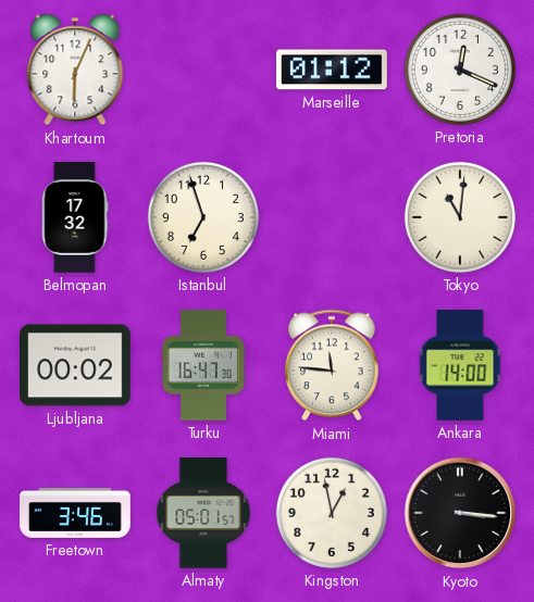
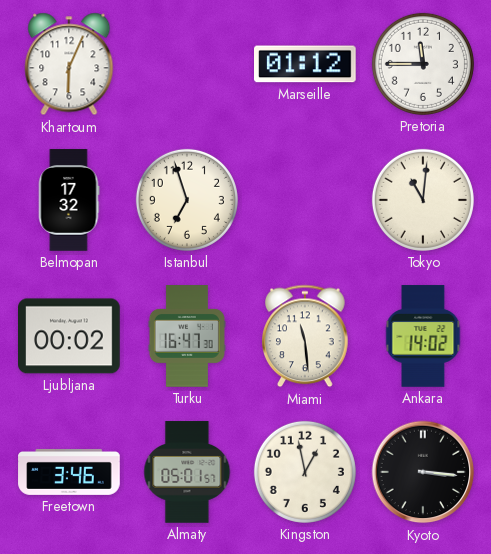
Pretoria: 12:19 -> 11:45
Miami: 11:46 -> 11:29
Ankara: 14:00 -> 14:02
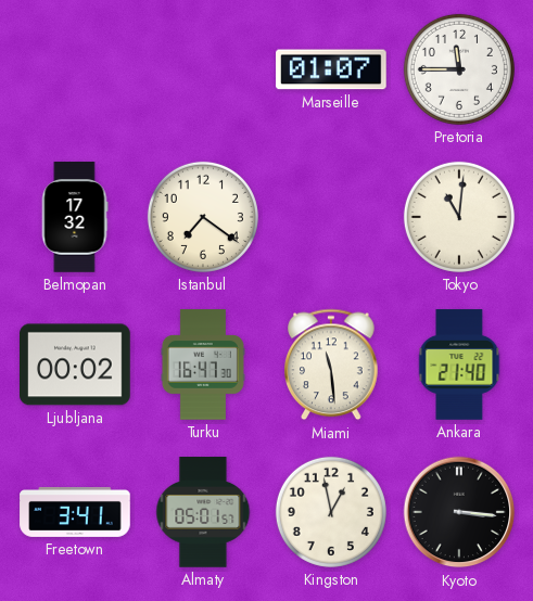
Khartoum: 6:04 -> none
Marseille: 01:12 -> 01:07
Istanbul: 6:57 -> 7:21
Ankara: 14:02 -> 21:40
Freetown: 3:46 -> 3:41
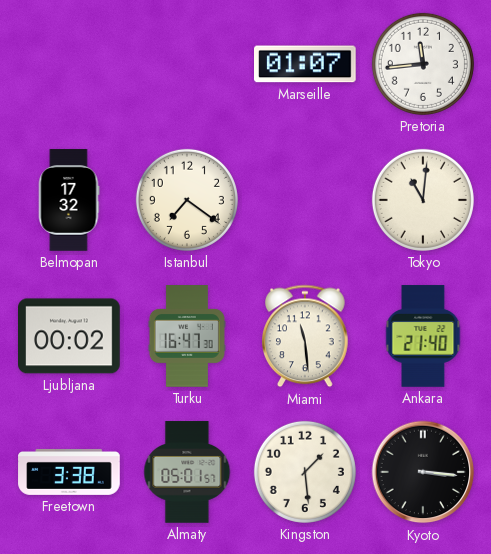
Pretoria: 11:45 -> 11:44
Freetown: 3:41 -> 3:38
Kingston: 12:58 -> 1:29
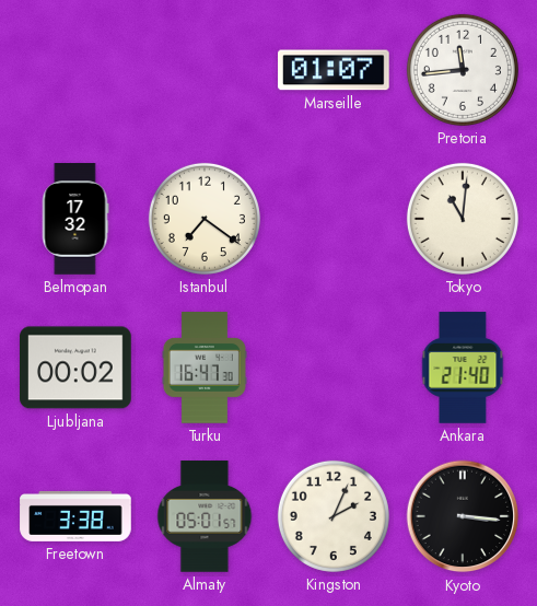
Miami: 11:29 -> none
Kingston: 1:29 -> 2:04
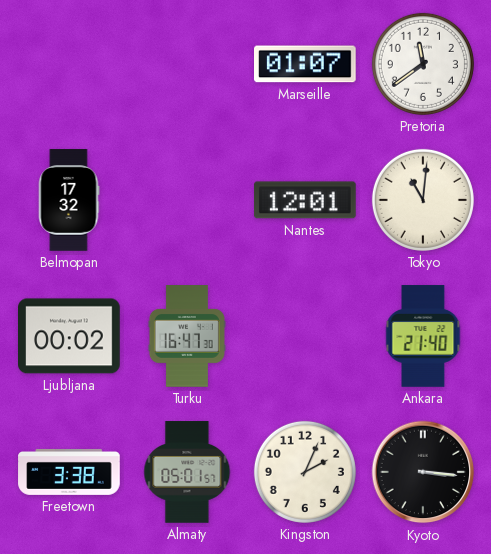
Pretoria: 11:44 -> 11:39
Istanbul: 7:21 -> none
Nantes: none -> 12:01
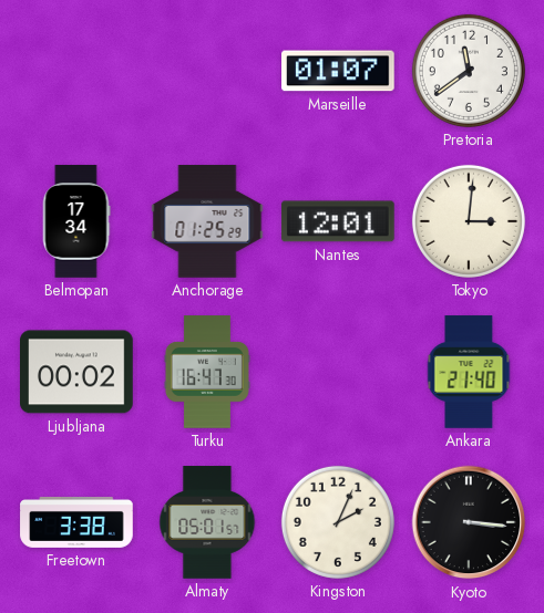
Belmopan: 17:32 -> 17:34
Anchorage: none -> 01:25
Tokyo: 11:01 -> 3:01
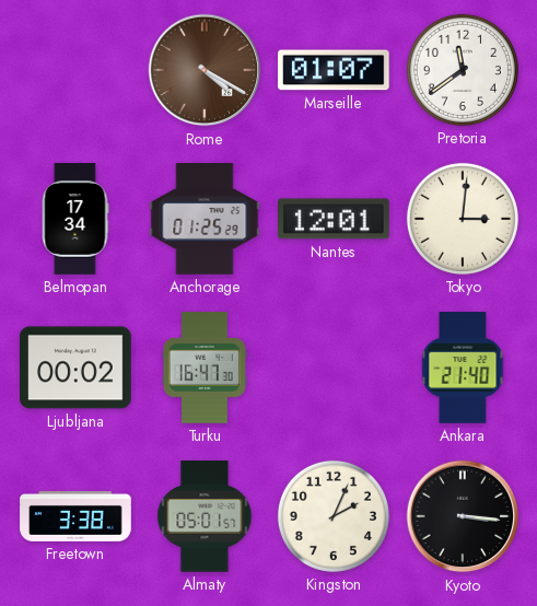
Rome: none -> 4:20
